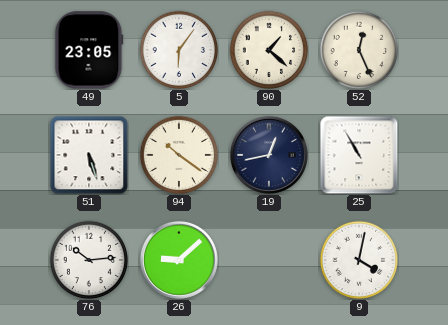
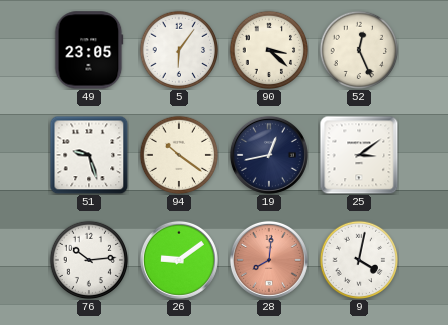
90: 1:22 -> 3:22
51: 5:27 -> 9:27
25: 10:55 -> 3:09
26: 9:08 -> 9:09
28: none -> 8:01
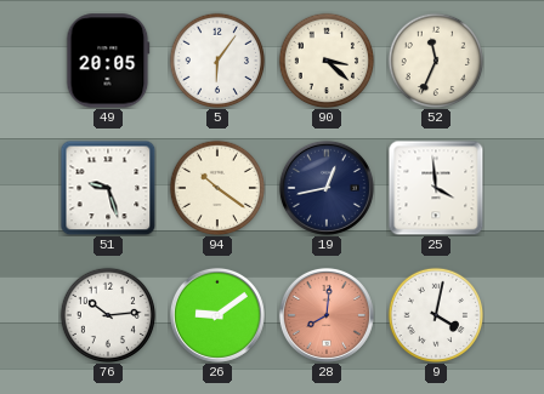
49: 23:05 -> 20:05
52: 12:26 -> 11:34
25: 3:09 -> 3:59
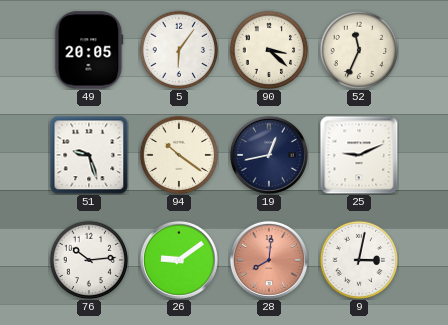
25: 3:59 -> 9:11
9: 4:02 -> 3:02
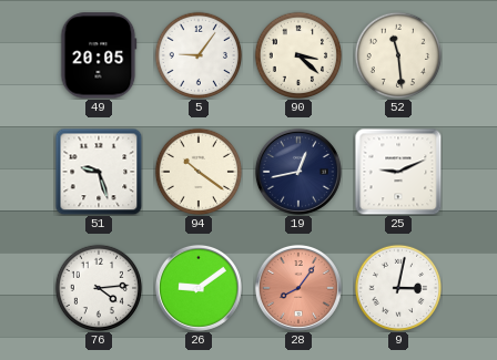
5: 6:06 -> 9:06
52: 11:34 -> 11:29
76: 10:14 -> 4:14
28: 8:01 -> 8:06
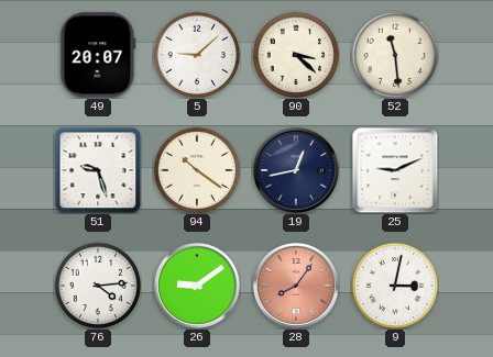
49: 20:05 -> 20:07
5: 9:06 -> 9:08
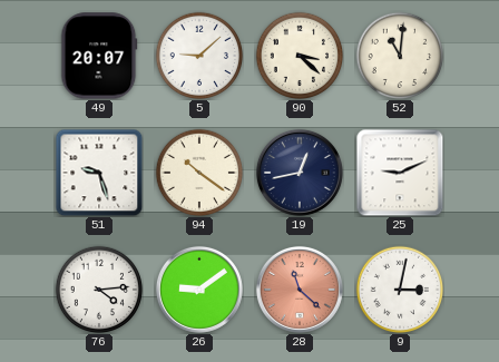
52: 11:29 -> 11:01
28: 8:06 -> 11:22
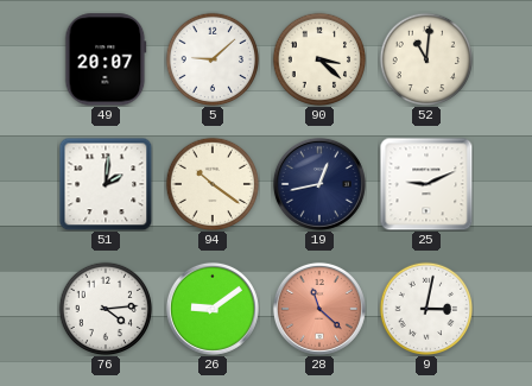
51: 9:27 -> 2:01
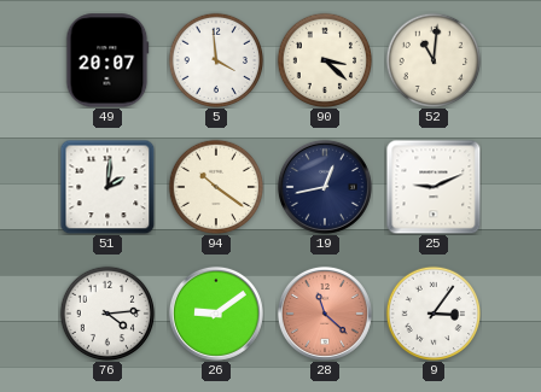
5: 9:08 -> 3:59
9: 3:02 -> 3:06
